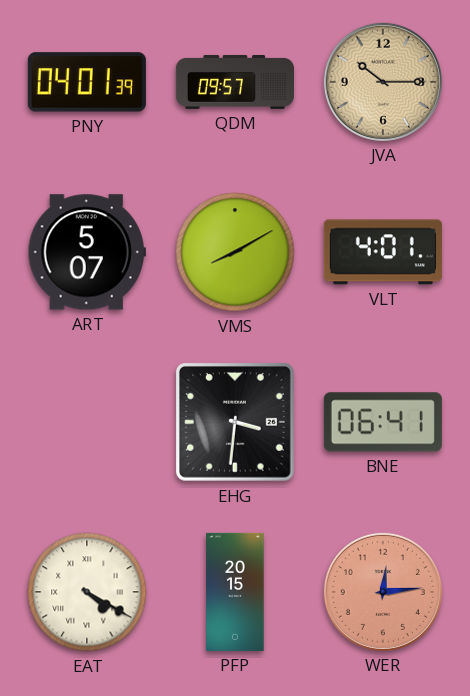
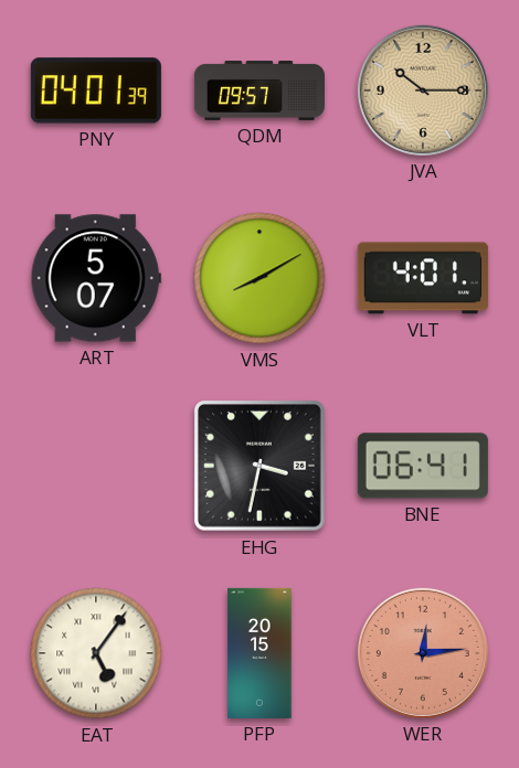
EHG: 3:31 -> 3:32
EAT: 4:20 -> 5:06
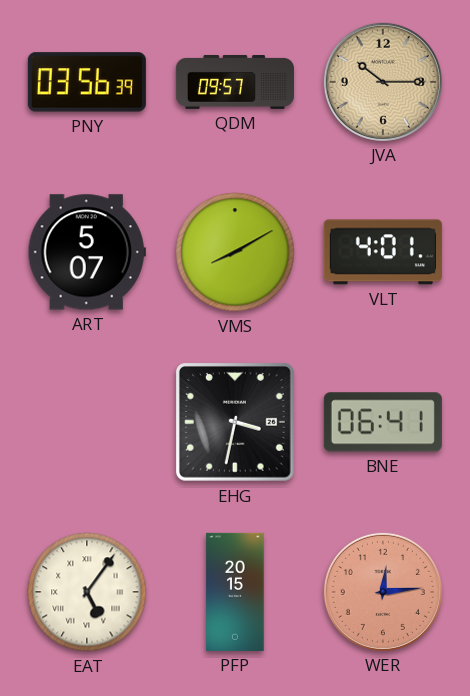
PNY: 04:01 -> 03:56
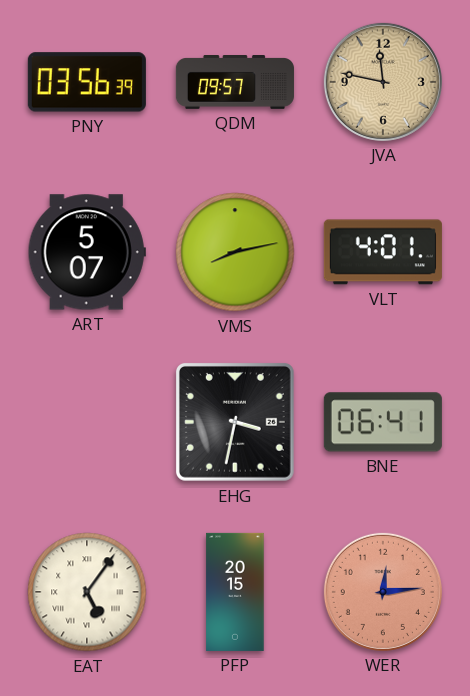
JVA: 10:15 -> 11:47
VMS: 8:10 -> 8:13
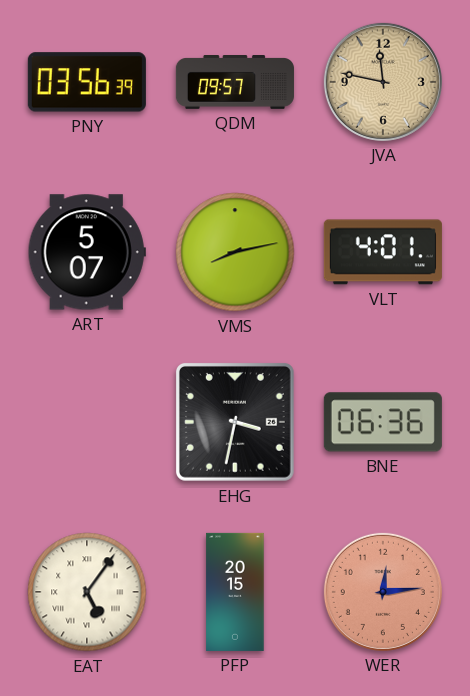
BNE: 06:41 -> 06:36
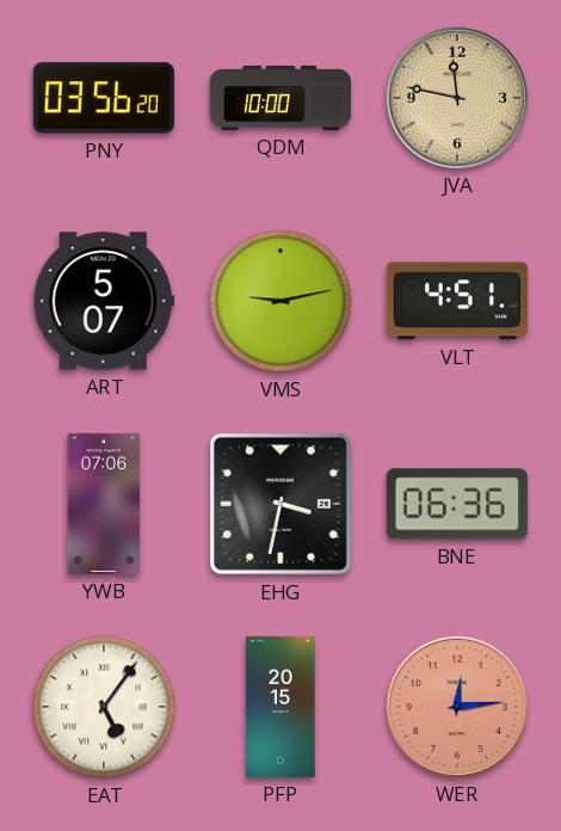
PNY: 03:56:39 -> 03:56:20
QDM: 09:57 -> 10:00
VMS: 8:13 -> 9:13
VLT: 4:01 -> 4:51
YWB: none -> 07:06
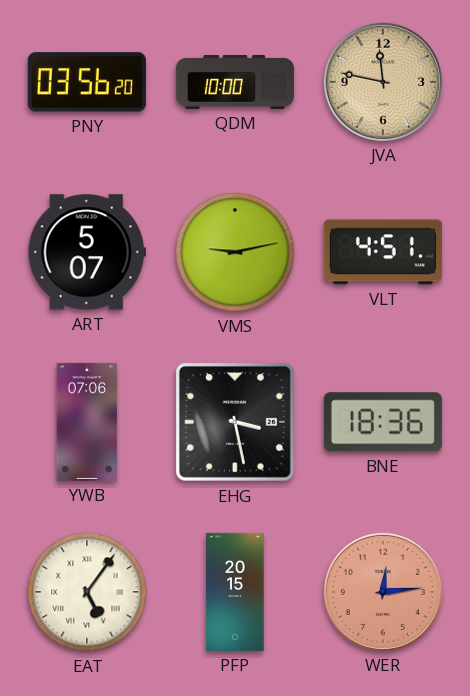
EHG: 3:32 -> 3:28
BNE: 06:36 -> 18:36
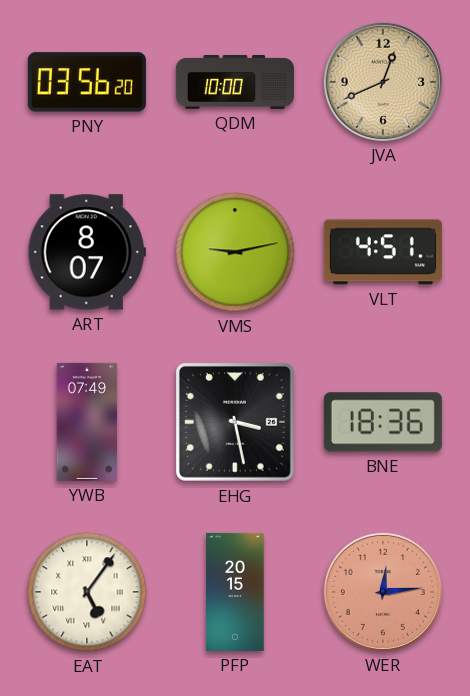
JVA: 11:47 -> 12:41
ART: 5:07 -> 8:07
YWB: 07:06 -> 07:49
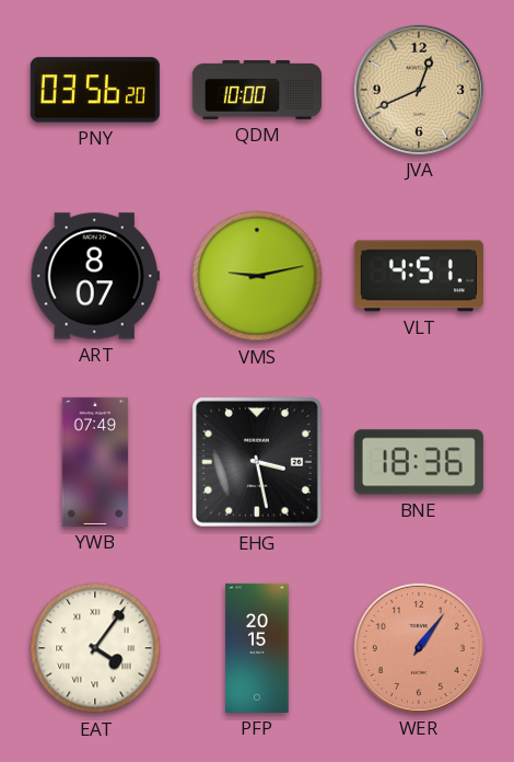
EAT: 5:06 -> 4:06
WER: 12:14 -> 1:06
